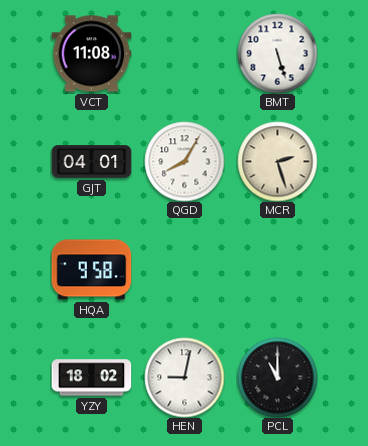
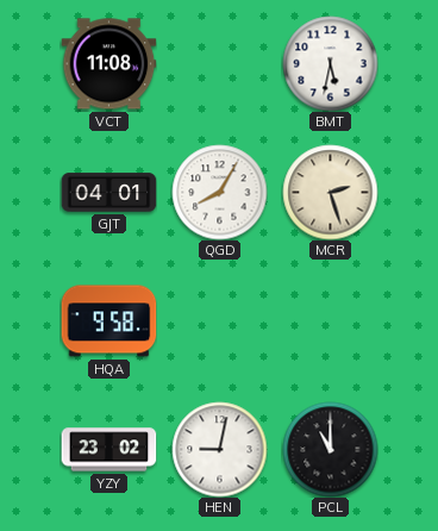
BMT: 5:27 -> 5:32
YZY: 18:02 -> 23:02
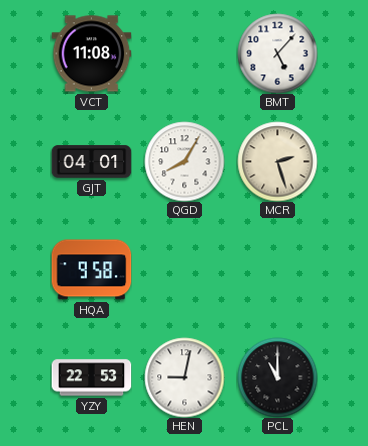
BMT: 5:32 -> 5:07
YZY: 23:02 -> 22:53
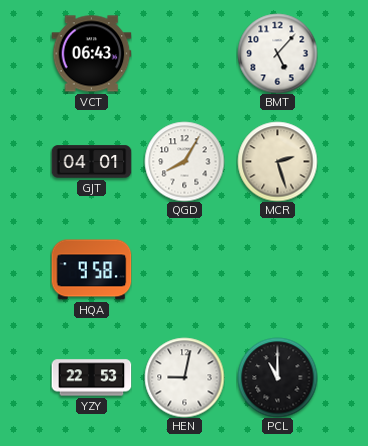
VCT: 11:08 -> 06:43
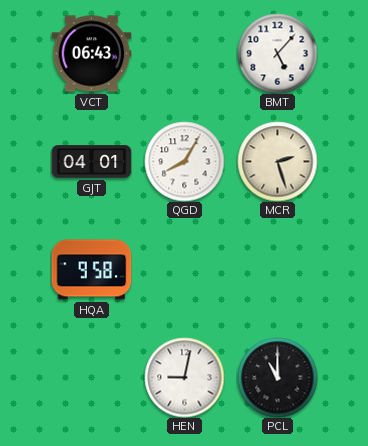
YZY: 22:53 -> none
